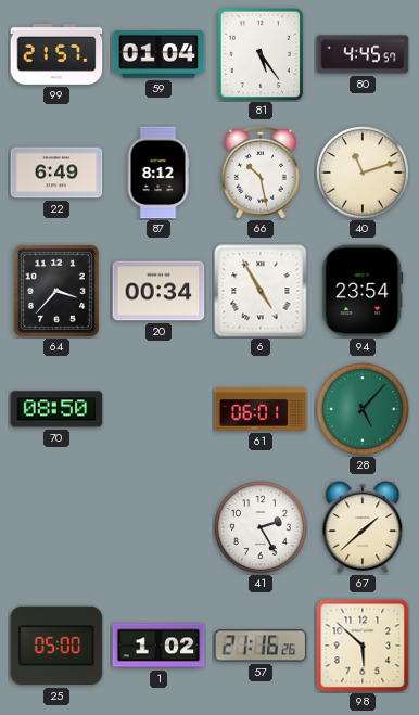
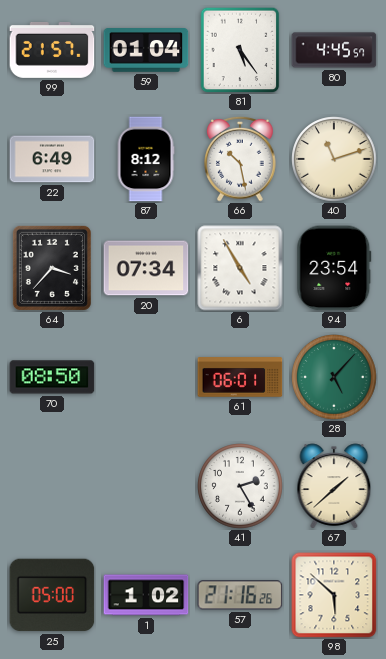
20: 00:34 -> 07:34
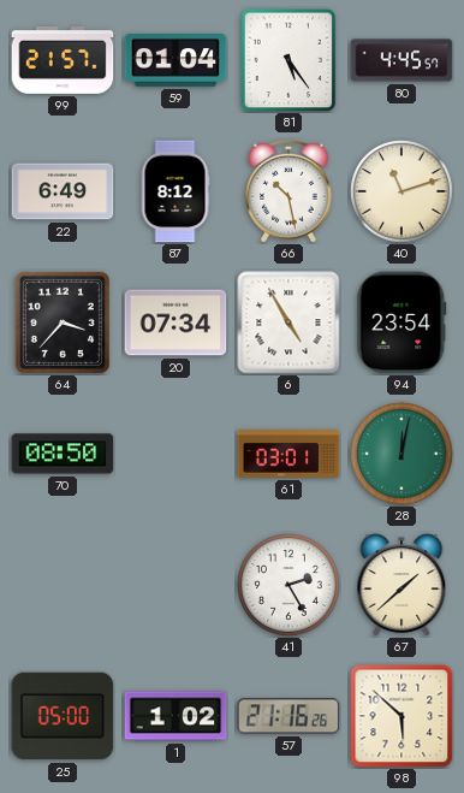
61: 06:01 -> 03:01
28: 5:07 -> 12:02
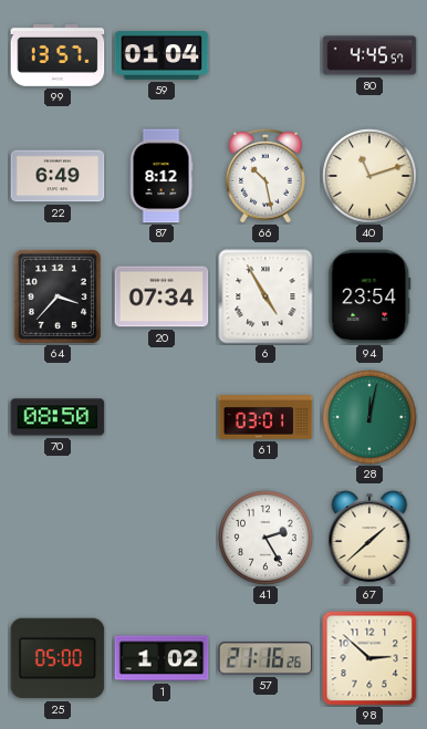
99: 21:57 -> 13:57
81: 5:24 -> none
98: 5:52 -> 2:52
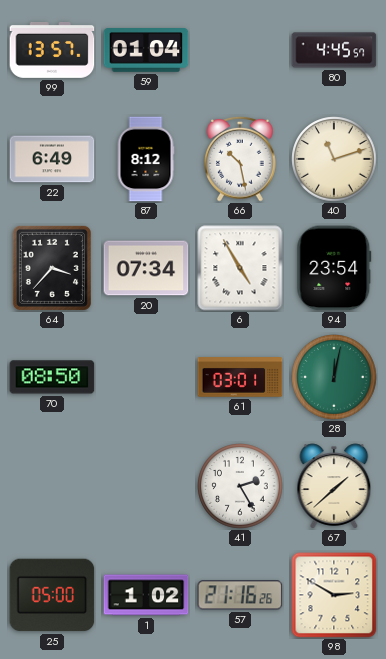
98: 2:52 -> 2:50
